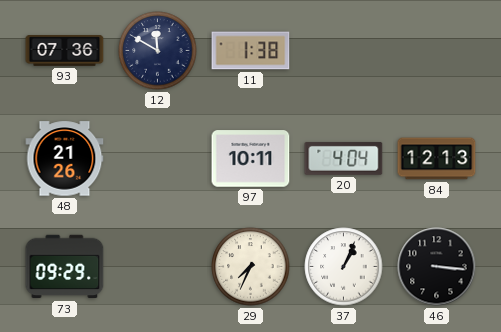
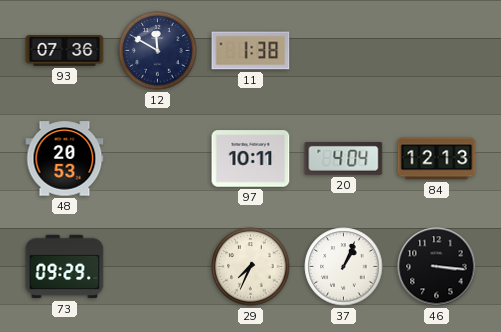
48: 21:26 -> 20:53
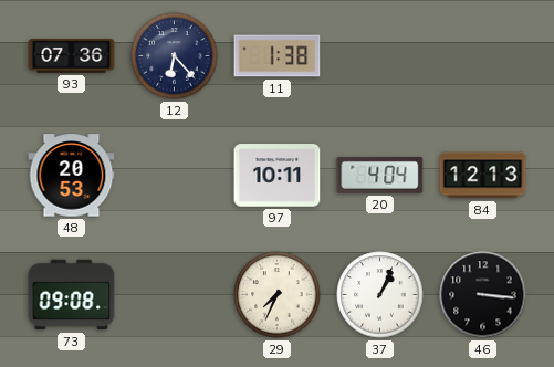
12: 11:50 -> 6:23
73: 09:29 -> 09:08
